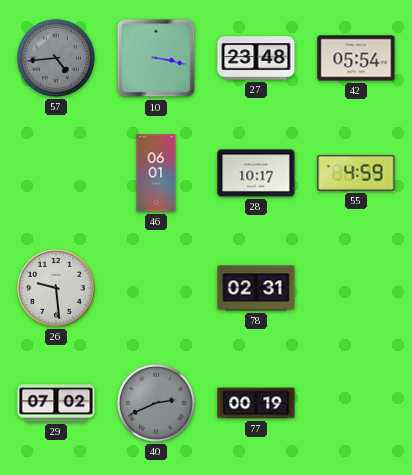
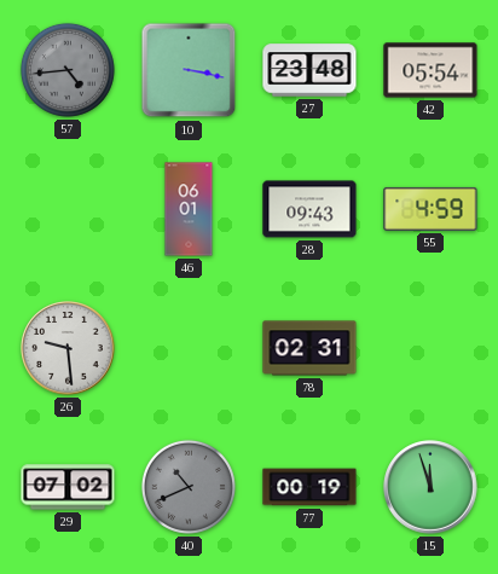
28: 10:17 -> 09:43
40: 2:41 -> 10:41
15: none -> 11:57
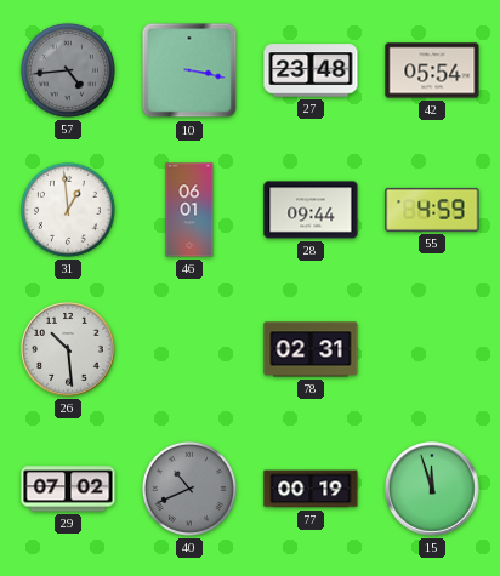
31: none -> 12:59
28: 09:43 -> 09:44
26: 9:29 -> 10:29
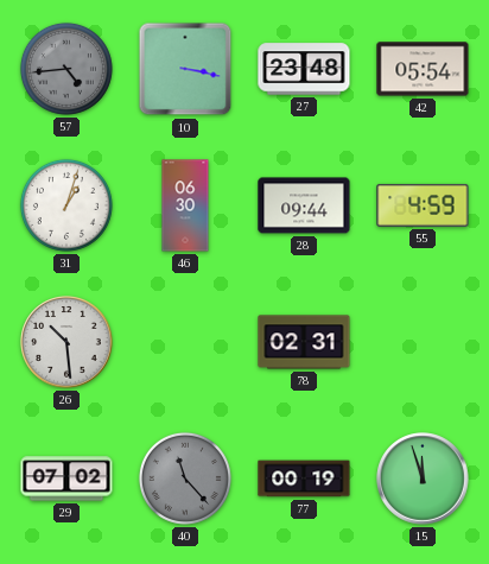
31: 12:59 -> 1:03
46: 06:01 -> 06:30
40: 10:41 -> 11:23
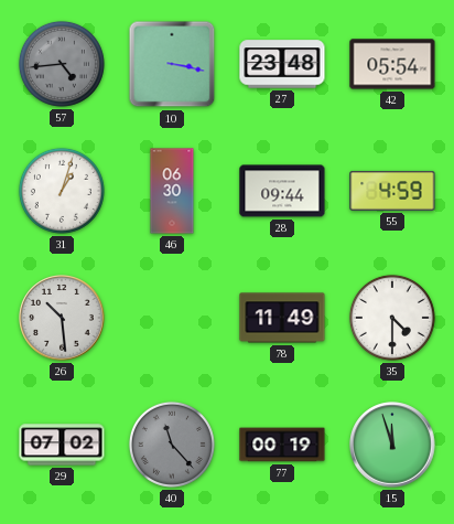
78: 02:31 -> 11:49
35: none -> 4:30
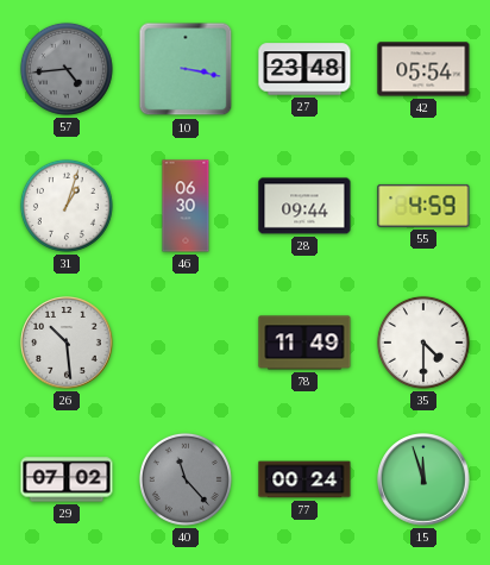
77: 00:19 -> 00:24
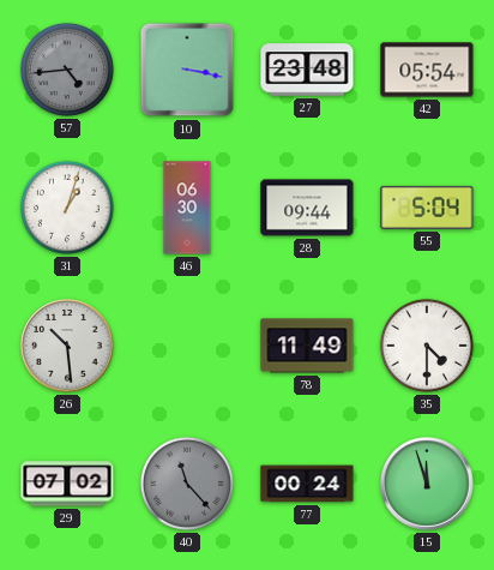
55: 4:59 -> 5:04
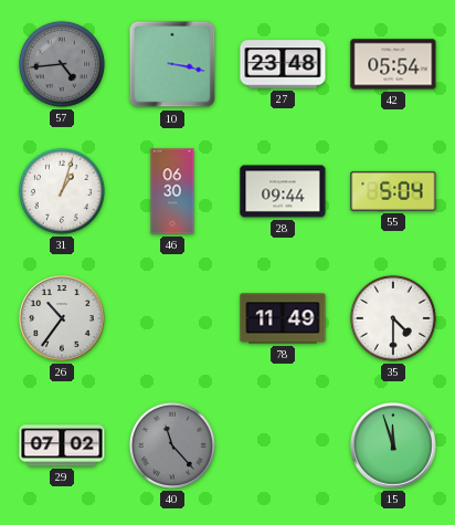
26: 10:29 -> 10:36
77: 00:24 -> none
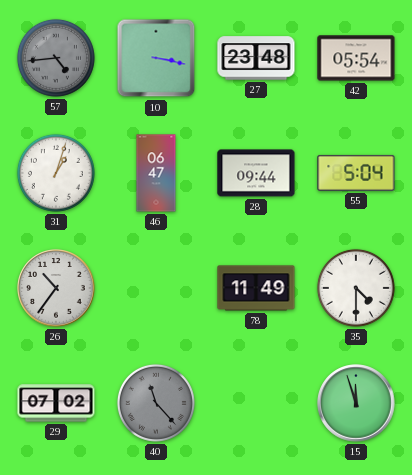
46: 06:30 -> 06:47
